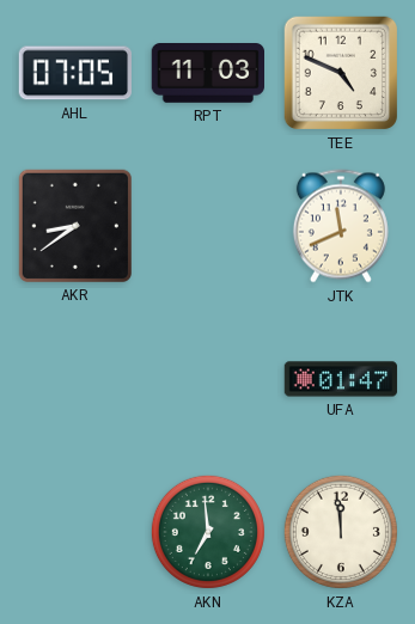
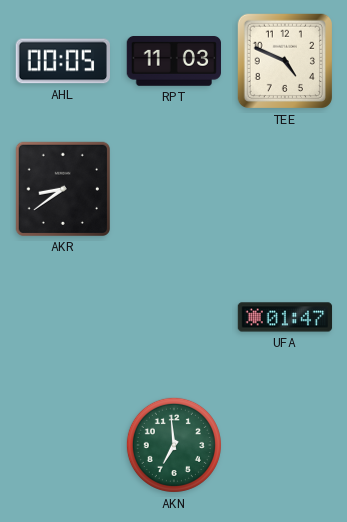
AHL: 07:05 -> 00:05
JTK: 11:41 -> none
KZA: 11:59 -> none
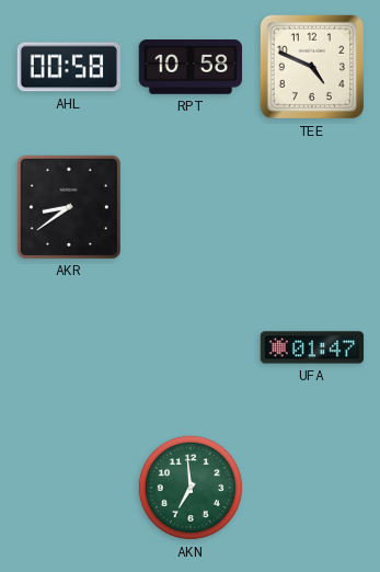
AHL: 00:05 -> 00:58
RPT: 11:03 -> 10:58
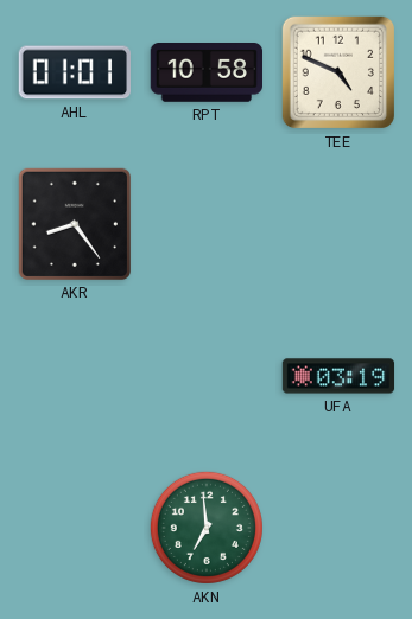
AHL: 00:58 -> 01:01
AKR: 8:39 -> 8:24
UFA: 01:47 -> 03:19
